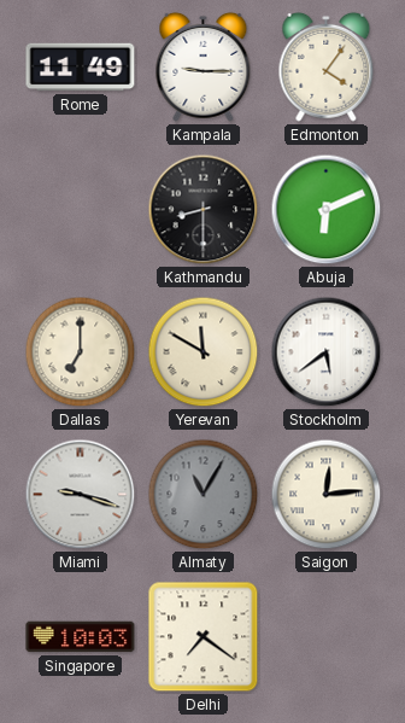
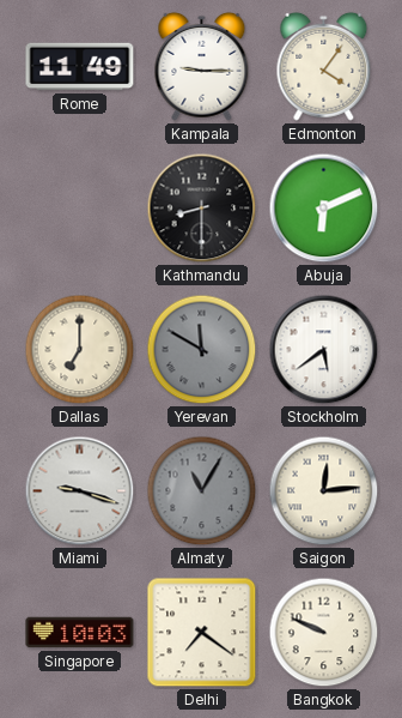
Yerevan dial: cream -> grey
Bangkok: none -> 9:49
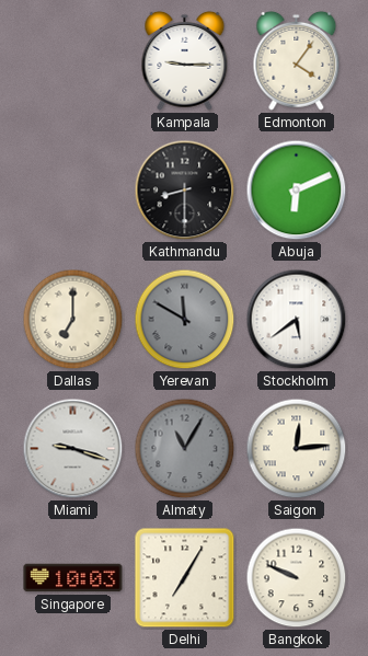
Rome: 11:49 -> none
Delhi: 7:21 -> 7:05
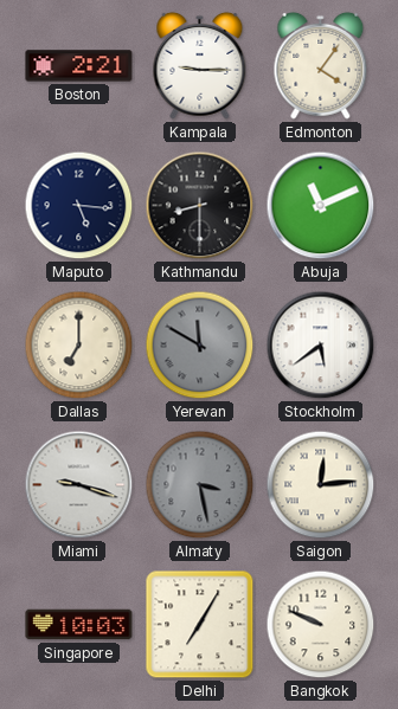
Boston: none -> 2:21
Maputo: none -> 5:16
Abuja: 6:11 -> 11:11
Almaty: 11:05 -> 3:28
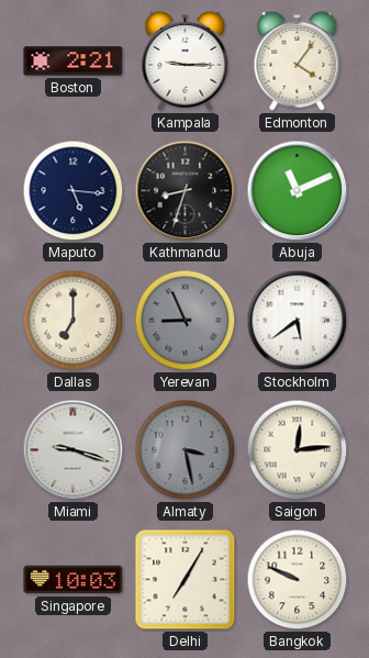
Kathmandu: 8:30 -> 8:33
Yerevan: 11:50 -> 8:56
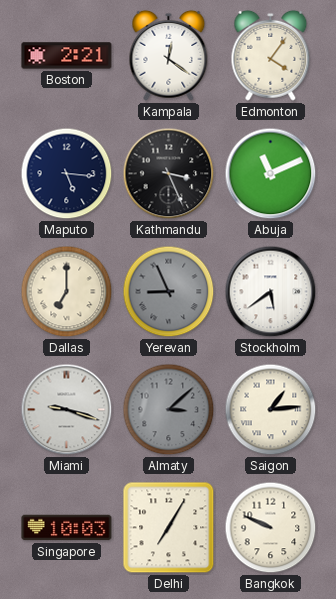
Kampala: 9:15 -> 12:21
Kathmandu: 8:33 -> 3:26
Almaty: 3:28 -> 3:08
Saigon: 12:14 -> 1:14
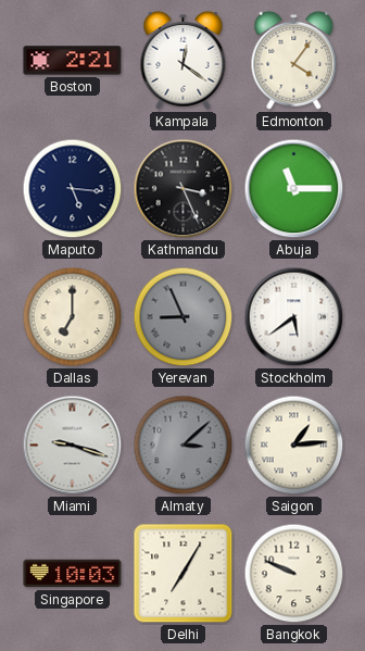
Abuja: 11:11 -> 11:15
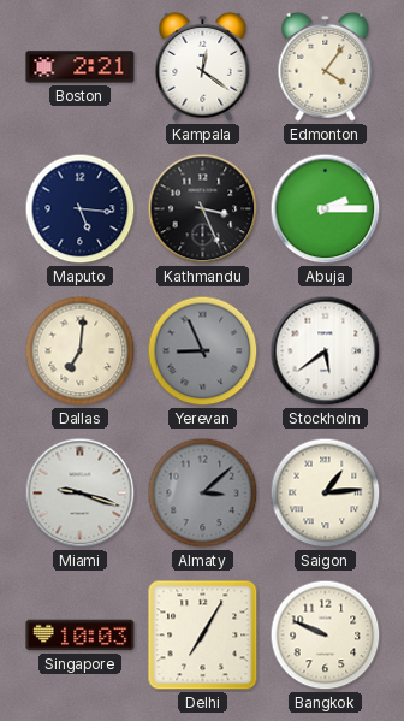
Abuja: 11:15 -> 2:15
Dallas: 7:00 -> 7:01
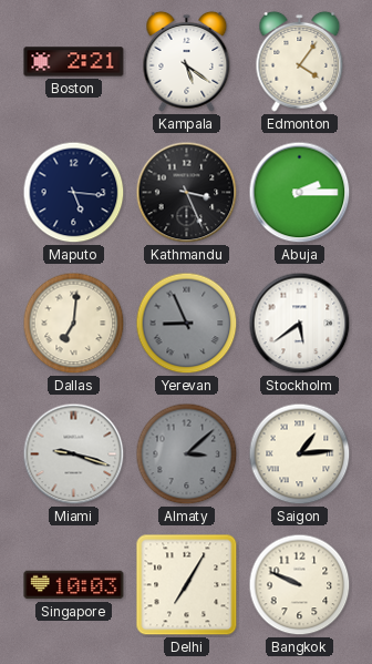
Kampala: 12:21 -> 5:21
